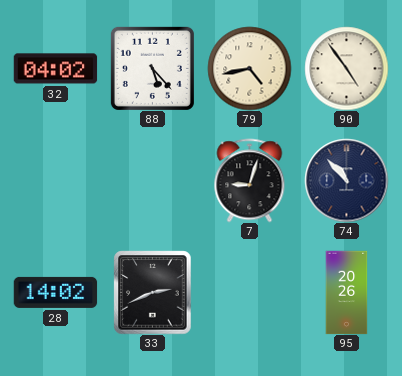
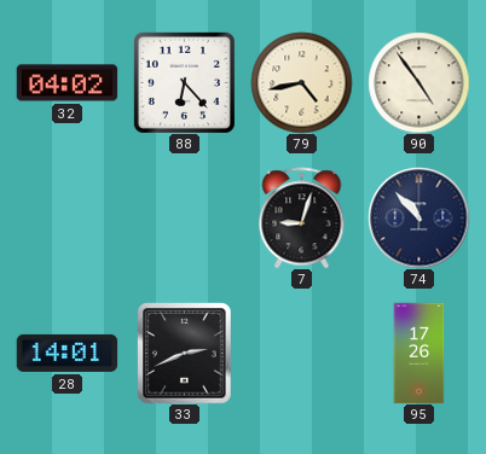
88: 5:23 -> 6:23
28: 14:02 -> 14:01
95: 20:26 -> 17:26
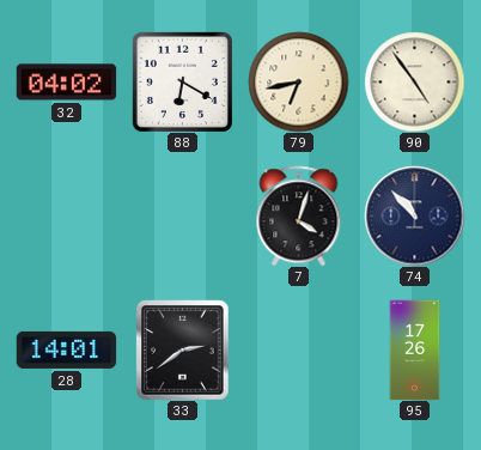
88: 6:23 -> 6:20
79: 4:43 -> 6:43
7: 9:03 -> 4:03
33: 2:41 -> 2:39
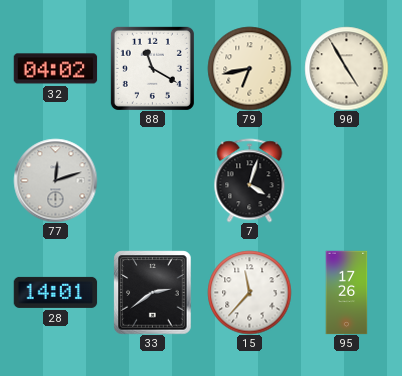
88: 6:20 -> 11:20
90: 4:54 -> 4:55
77: none -> 12:12
74: 10:53 -> none
15: none -> 11:37
